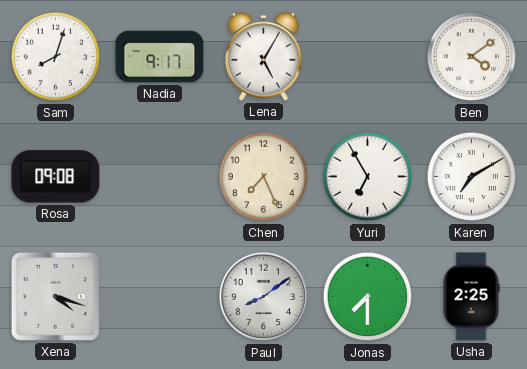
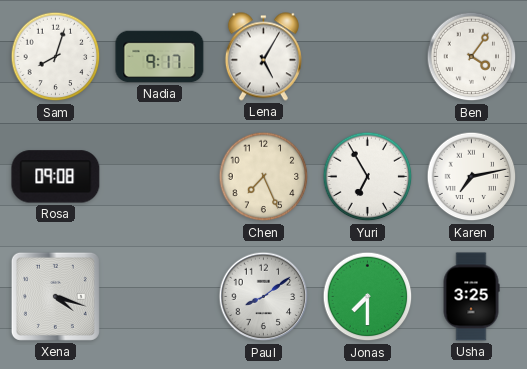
Ben: 4:09 -> 4:06
Karen: 7:10 -> 7:13
Usha: 2:25 -> 3:25
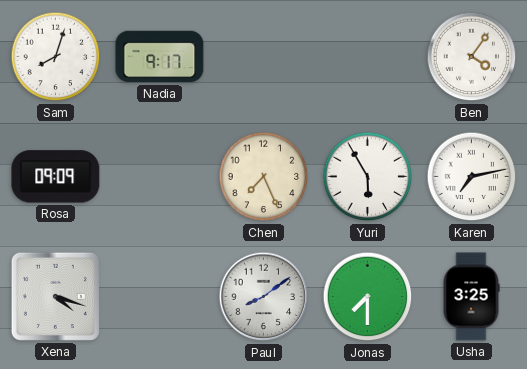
Lena: 5:05 -> none
Rosa: 09:08 -> 09:09
Yuri: 6:55 -> 5:55
